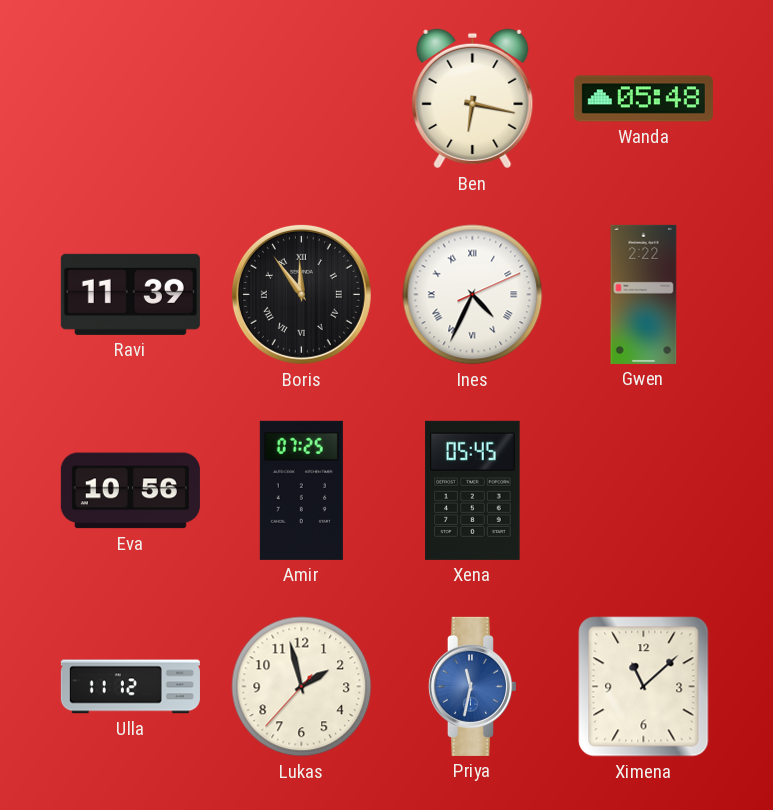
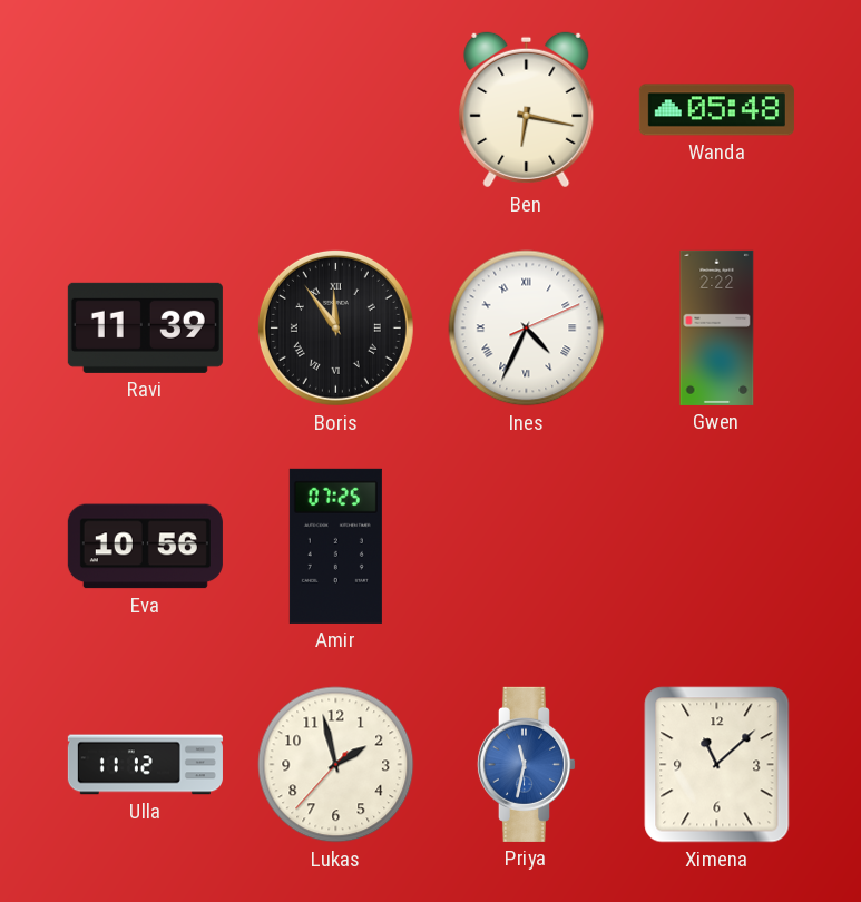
Xena: 05:45 -> none
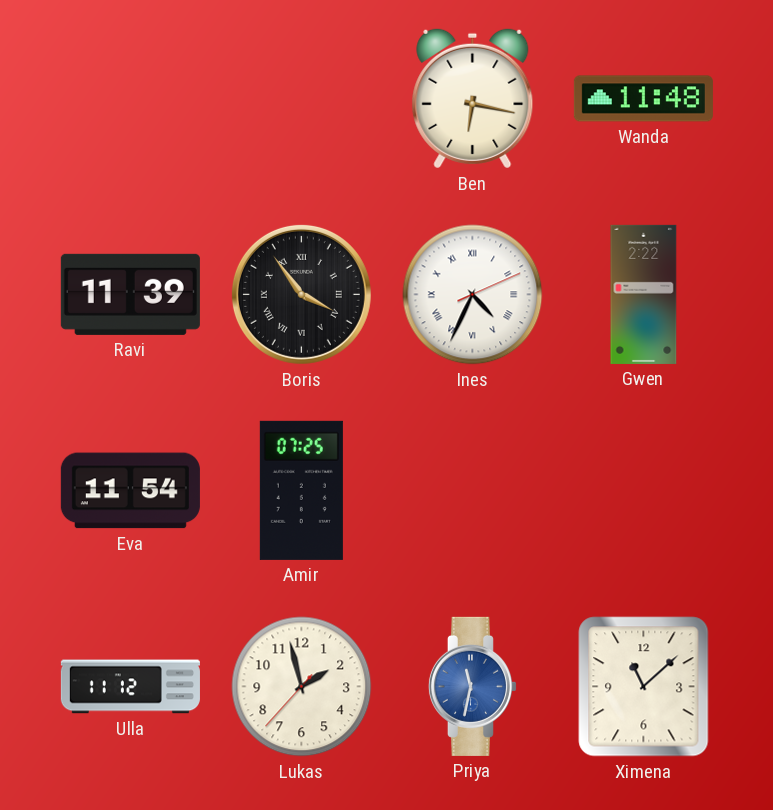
Wanda: 05:48 -> 11:48
Boris: 11:54 -> 3:54
Eva: 10:56 -> 11:54
